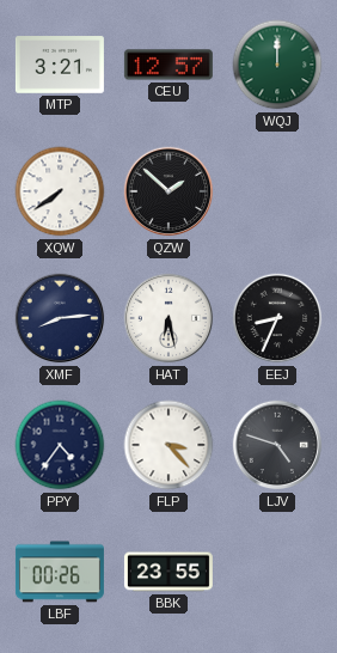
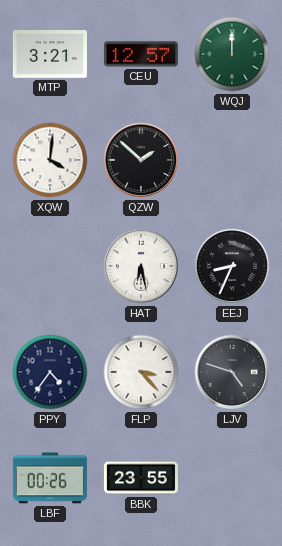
XQW: 7:39 -> 4:01
XMF: 8:14 -> none
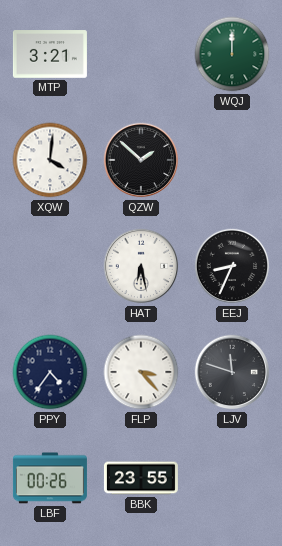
CEU: 12:57 -> none
LJV: 4:48 -> 11:48
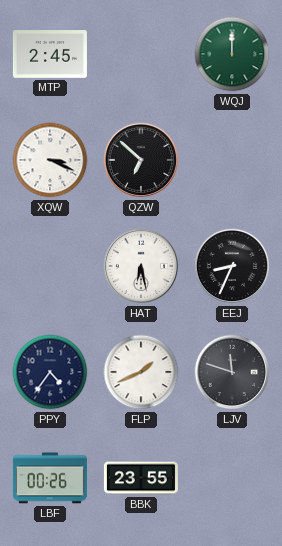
MTP: 3:21 -> 2:45
XQW: 4:01 -> 3:19
QZW: 1:52 -> 6:52
FLP: 3:23 -> 1:41
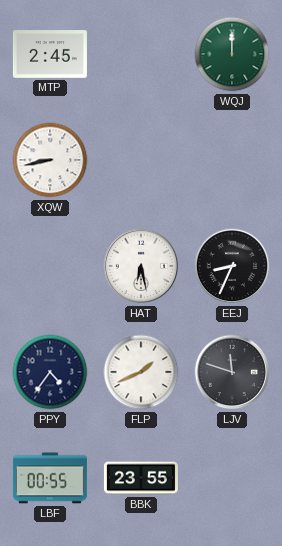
XQW: 3:19 -> 8:43
QZW: 6:52 -> none
LBF: 00:26 -> 00:55
